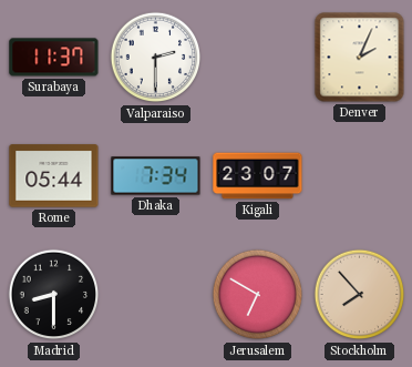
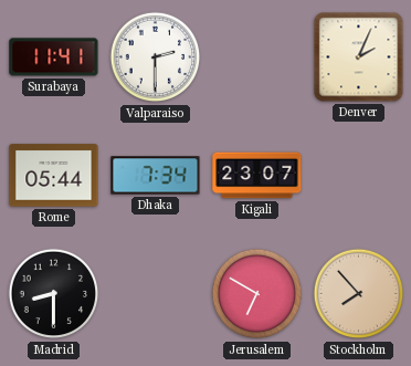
Surabaya: 11:37 -> 11:41
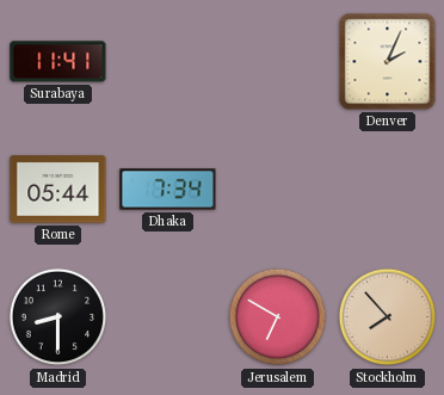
Valparaiso: 2:30 -> none
Kigali: 23:07 -> none
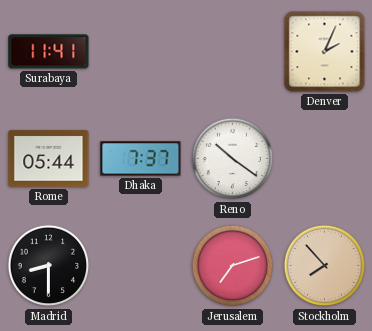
Dhaka: 7:34 -> 7:37
Reno: none -> 10:21
Jerusalem: 6:50 -> 7:12
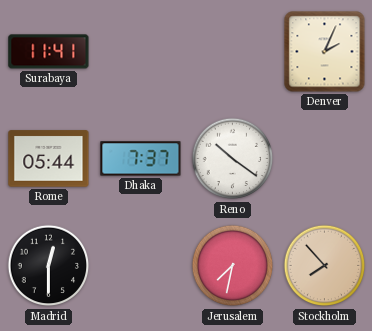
Madrid: 8:30 -> 12:30
Jerusalem: 7:12 -> 7:32
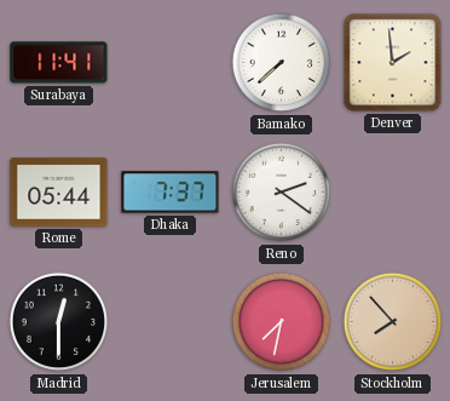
Bamako: none -> 7:38
Denver: 2:04 -> 1:59
Reno: 10:21 -> 2:21
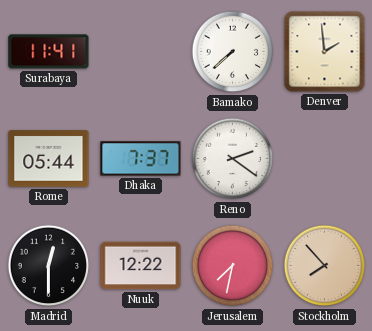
Nuuk: none -> 12:22
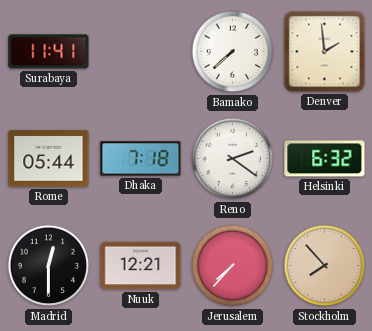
Dhaka: 7:37 -> 7:18
Helsinki: none -> 6:32
Nuuk: 12:22 -> 12:21
Jerusalem: 7:32 -> 7:37
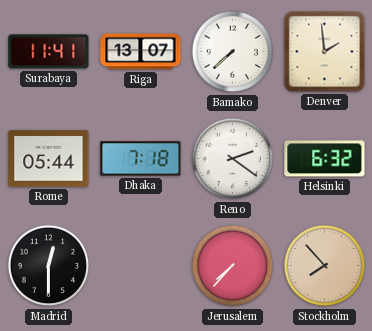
Riga: none -> 13:07
Nuuk: 12:21 -> none
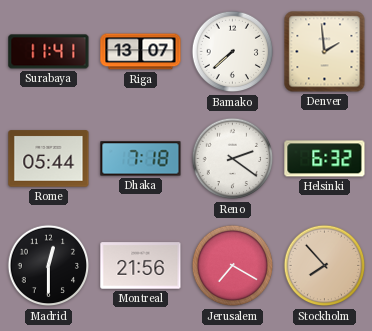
Montreal: none -> 21:56
Jerusalem: 7:37 -> 7:20
